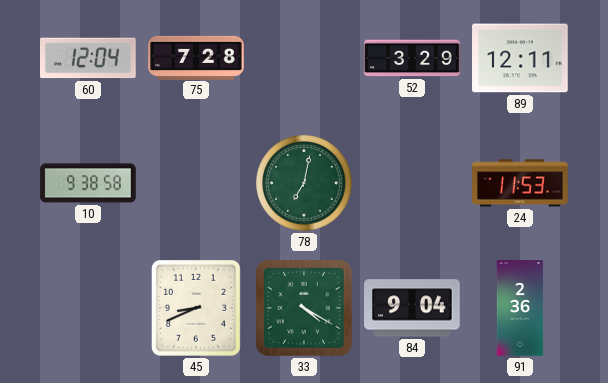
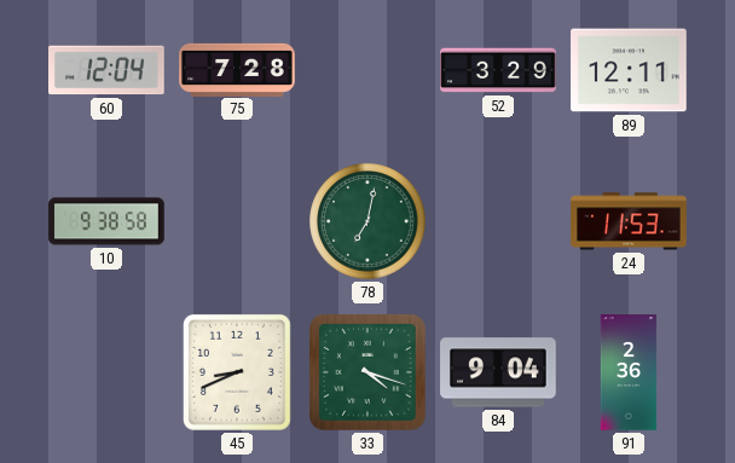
33: 4:20 -> 4:18
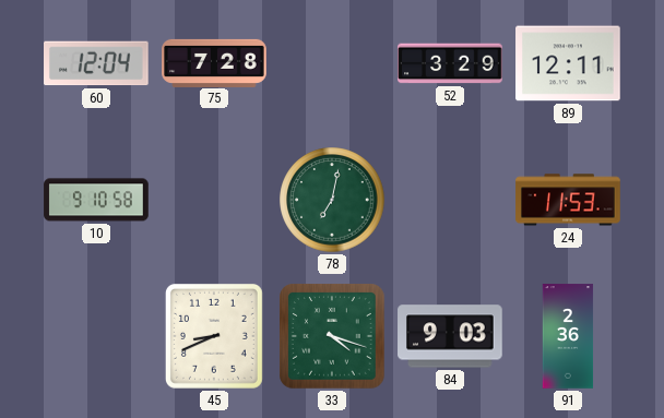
10: 9:38 -> 9:10
84: 9:04 -> 9:03
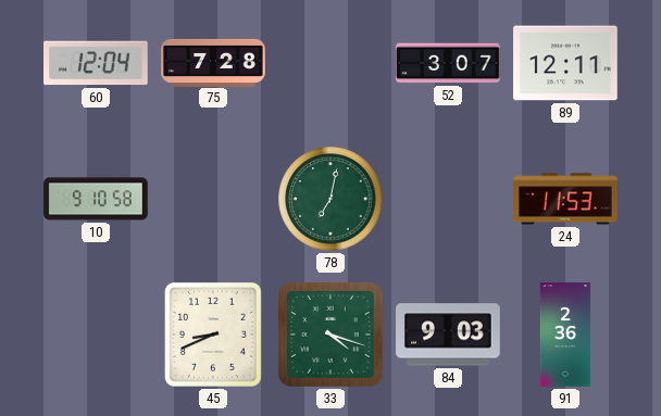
52: 3:29 -> 3:07
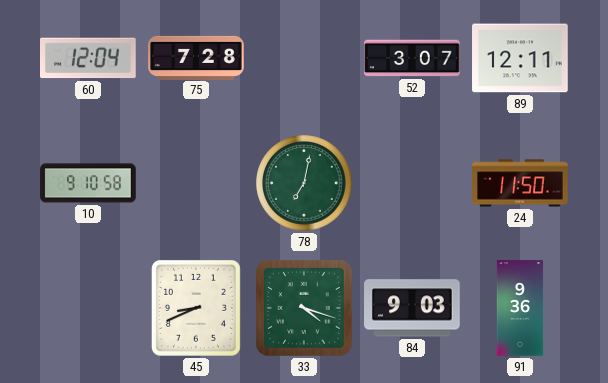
24: 11:53 -> 11:50
91: 2:36 -> 9:36
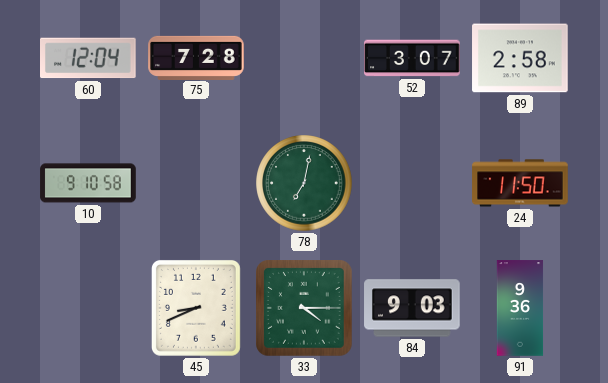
89: 12:11 -> 2:58
33: 4:18 -> 4:15
